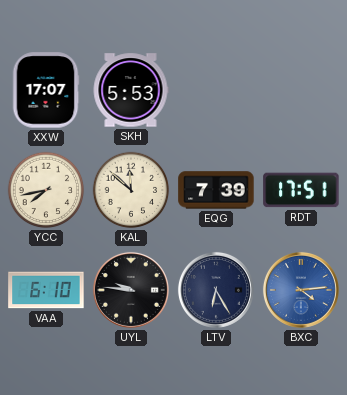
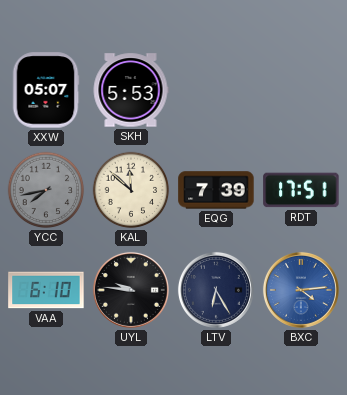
XXW: 17:07 -> 05:07
YCC dial: cream -> grey
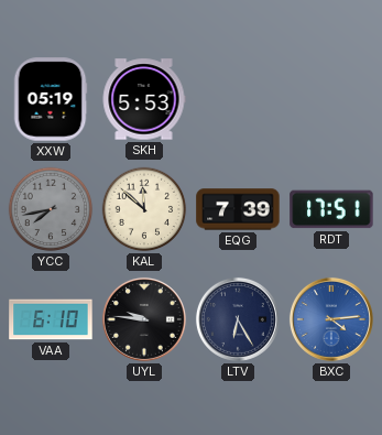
XXW: 05:07 -> 05:19
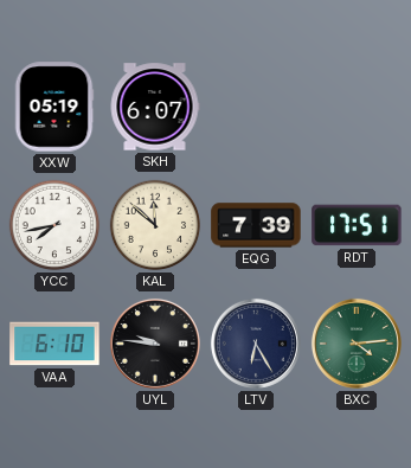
SKH: 5:53 -> 6:07
YCC dial: grey -> white
BXC dial: blue -> green
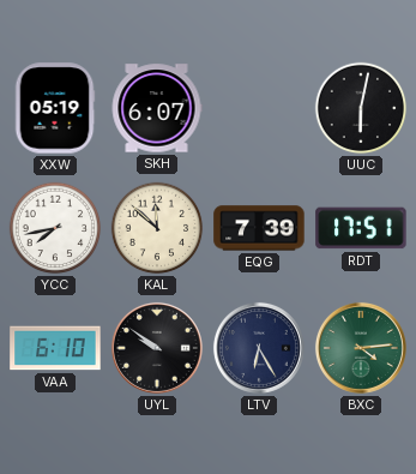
UUC: none -> 6:02
UYL: 9:46 -> 9:51
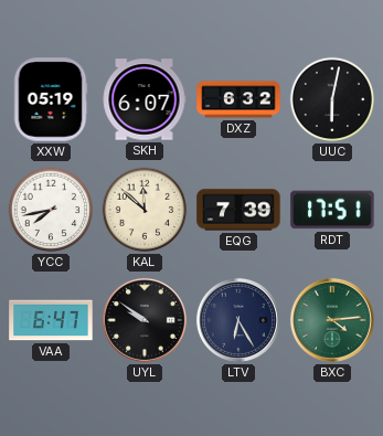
DXZ: none -> 6:32
VAA: 6:10 -> 6:47
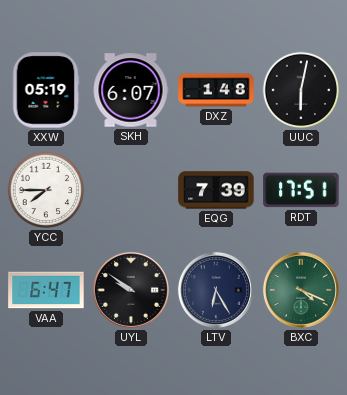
DXZ: 6:32 -> 1:48
YCC: 7:43 -> 7:45
KAL: 11:52 -> none
BXC: 4:14 -> 4:19
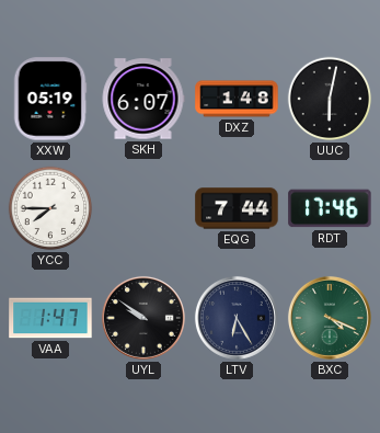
EQG: 7:39 -> 7:44
RDT: 17:51 -> 17:46
VAA: 6:47 -> 1:47
